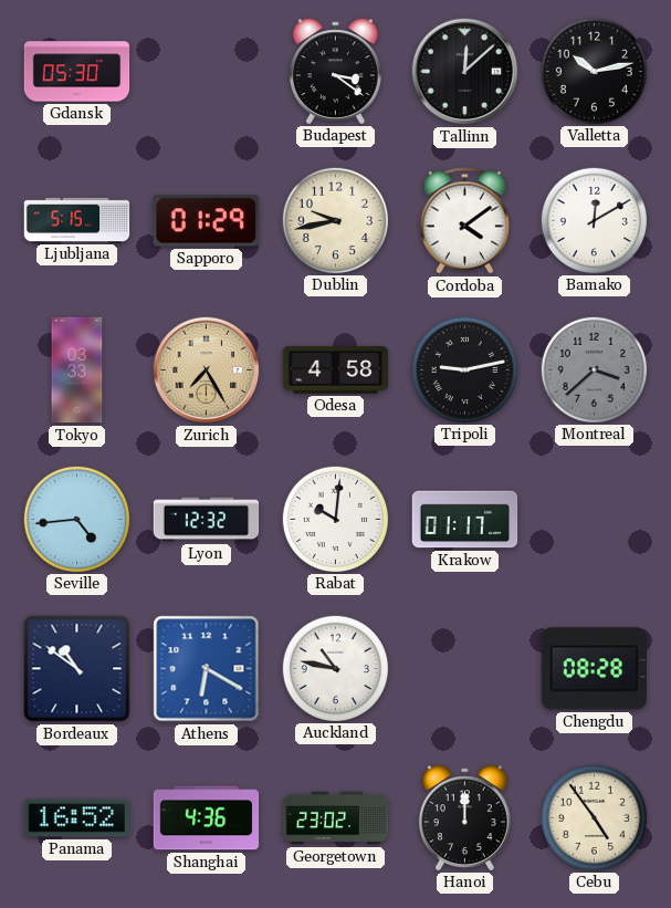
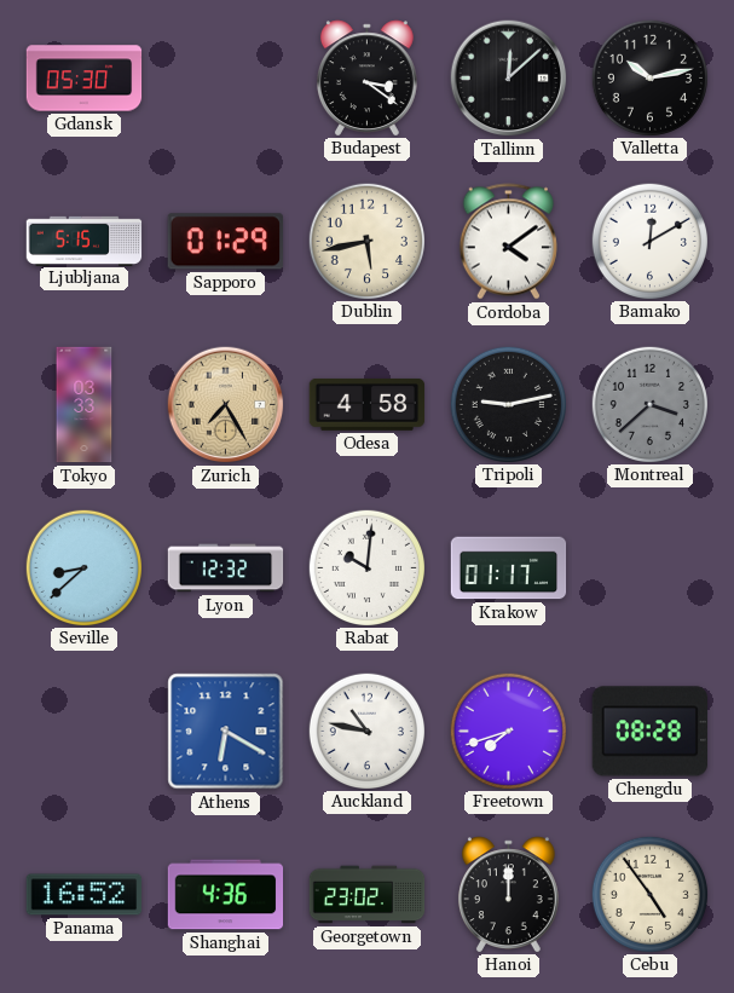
Dublin: 9:43 -> 5:43
Seville: 4:44 -> 8:38
Bordeaux: 10:51 -> none
Freetown: none -> 7:42
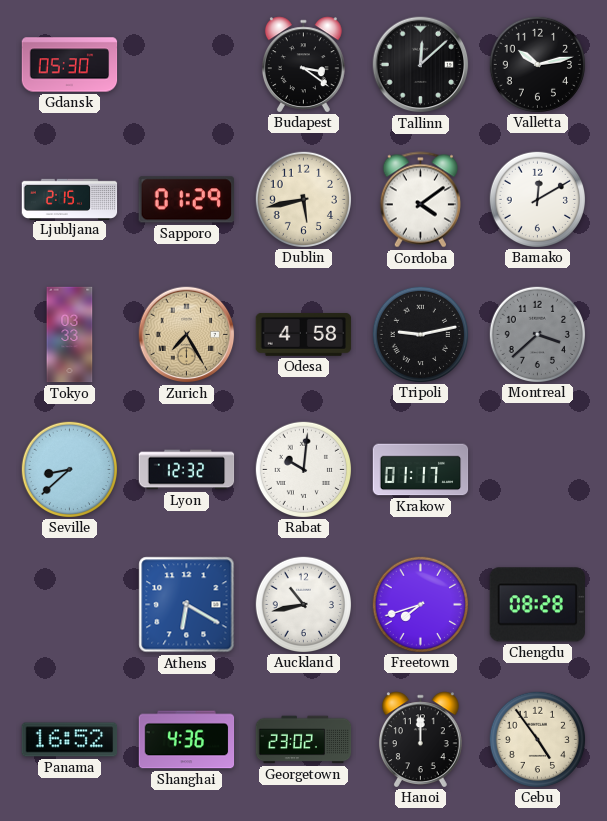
Ljubljana: 5:15 -> 2:15
Auckland: 10:47 -> 10:43
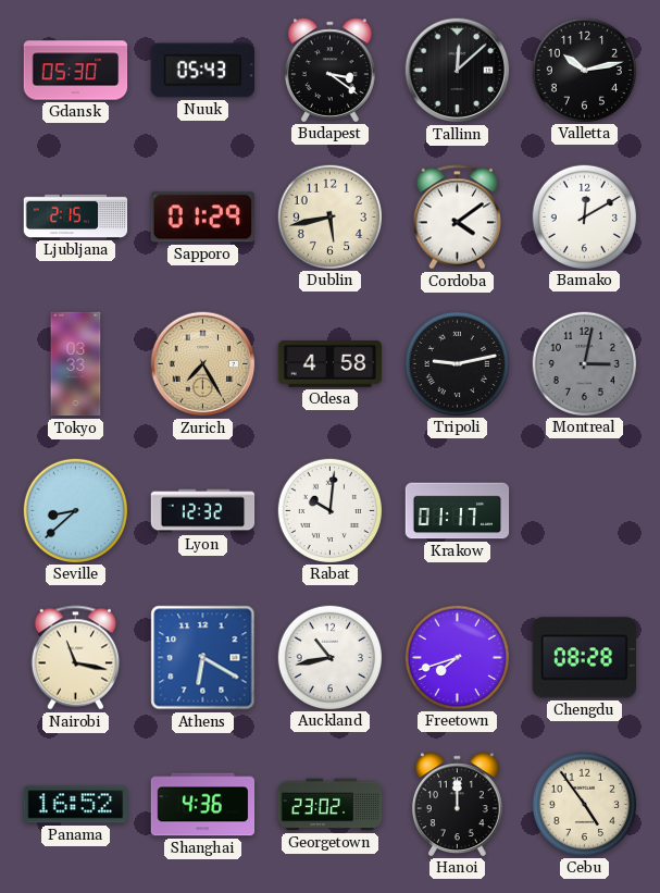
Nuuk: none -> 05:43
Montreal: 3:38 -> 3:02
Nairobi: none -> 11:17
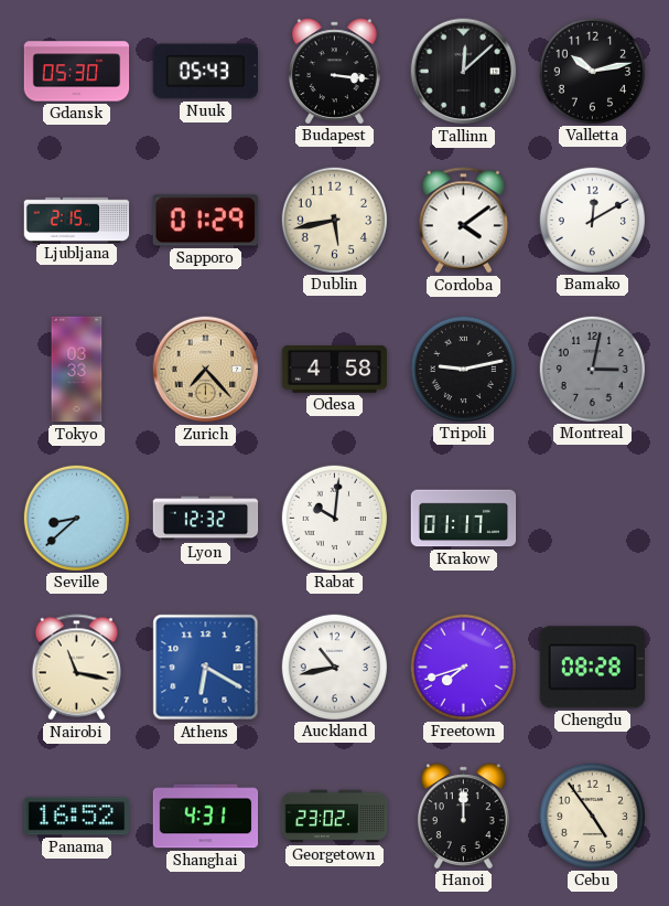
Budapest: 3:21 -> 3:16
Zurich: 7:25 -> 7:23
Shanghai: 4:36 -> 4:31
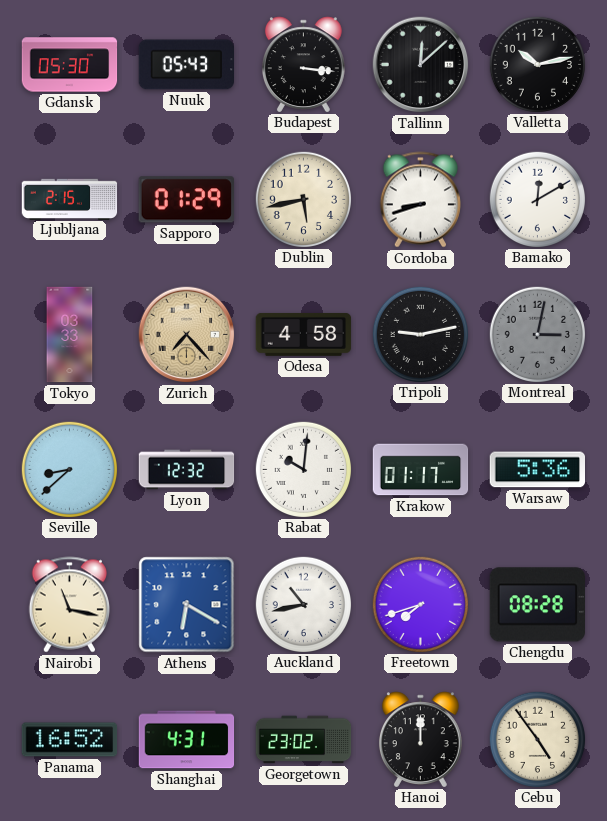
Cordoba: 4:09 -> 8:42
Warsaw: none -> 5:36
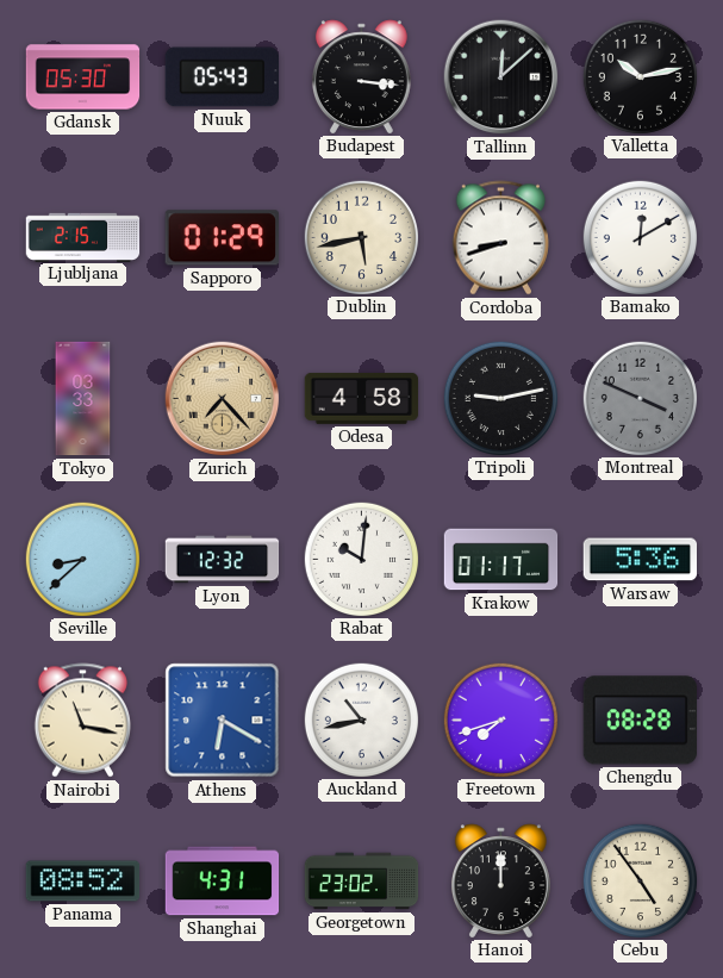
Montreal: 3:02 -> 3:49
Panama: 16:52 -> 08:52
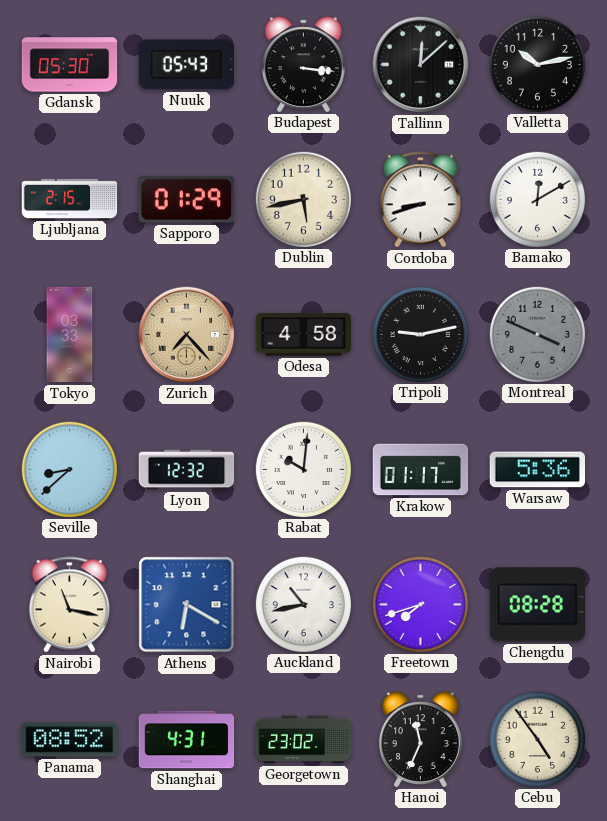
Hanoi: 12:00 -> 11:34
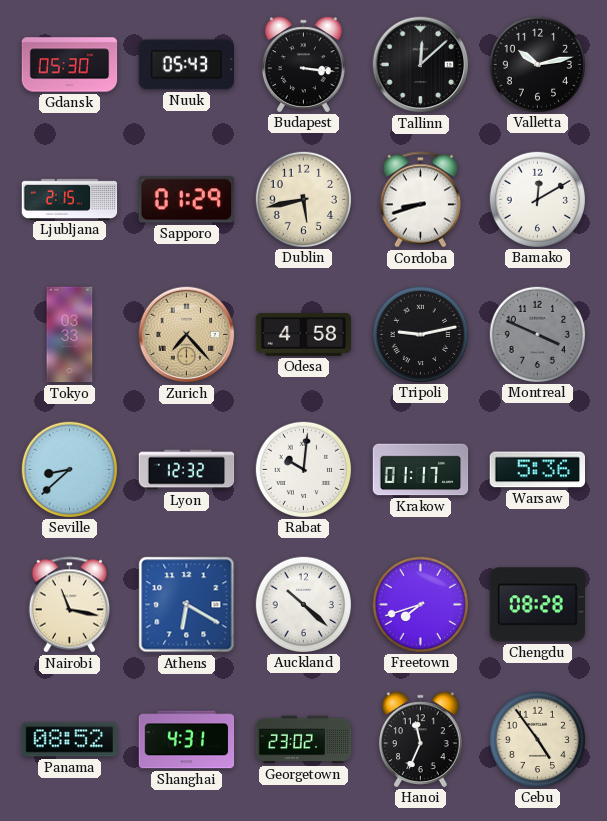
Auckland: 10:43 -> 10:22
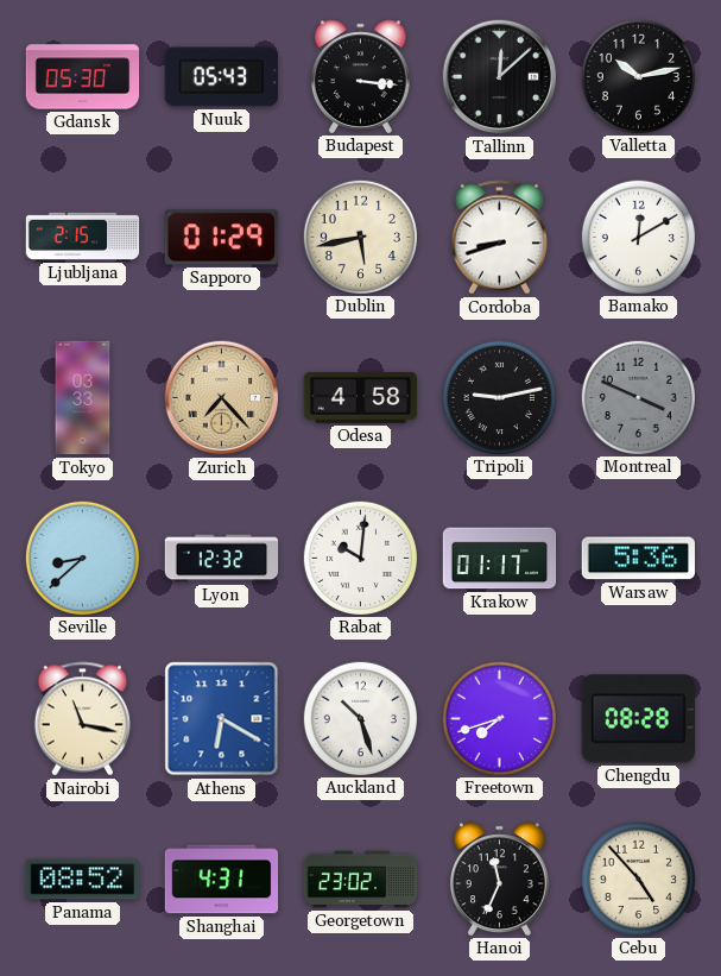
Auckland: 10:22 -> 10:27
Cebu: 4:54 -> 4:53
